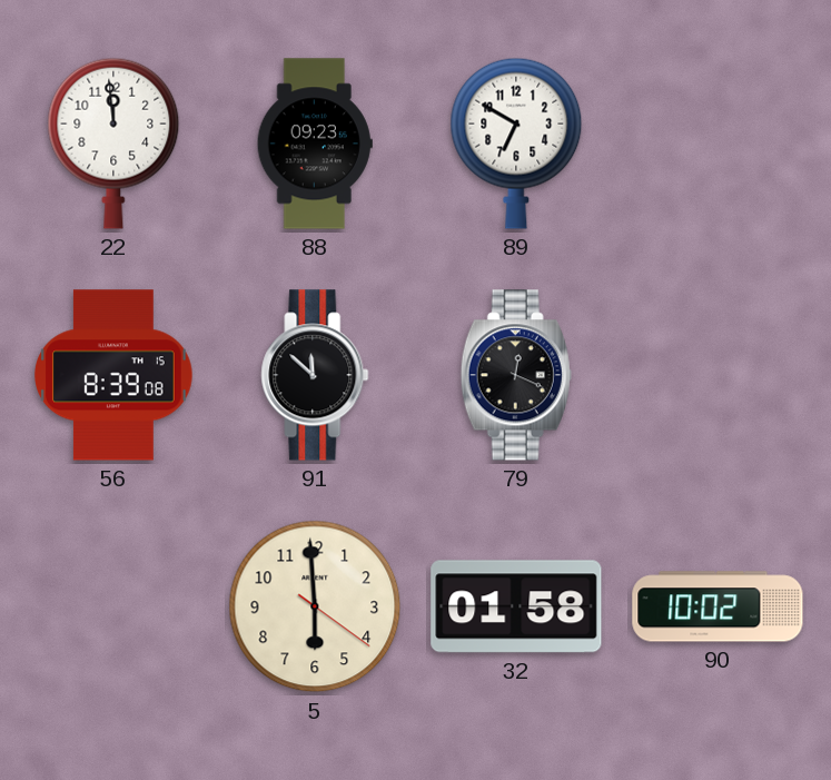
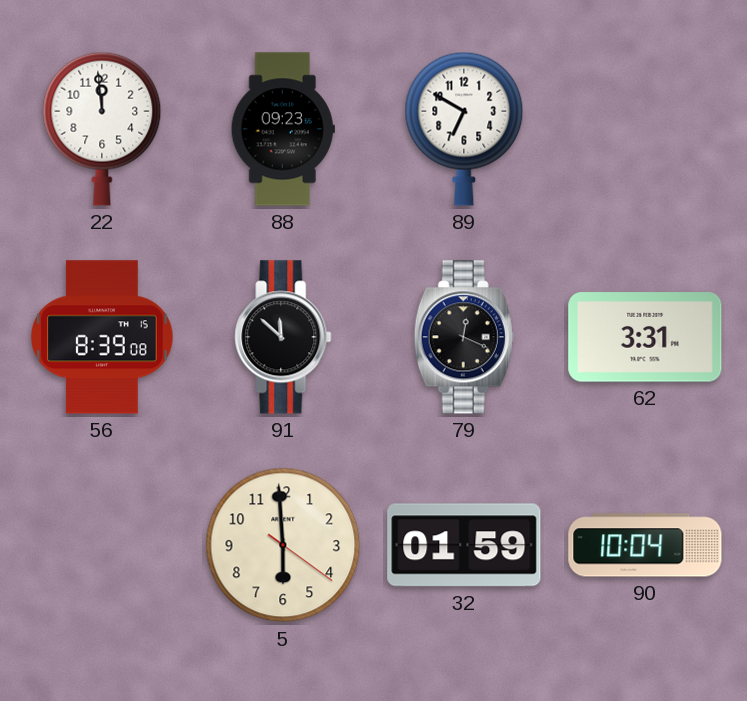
62: none -> 3:31
32: 01:58 -> 01:59
90: 10:02 -> 10:04
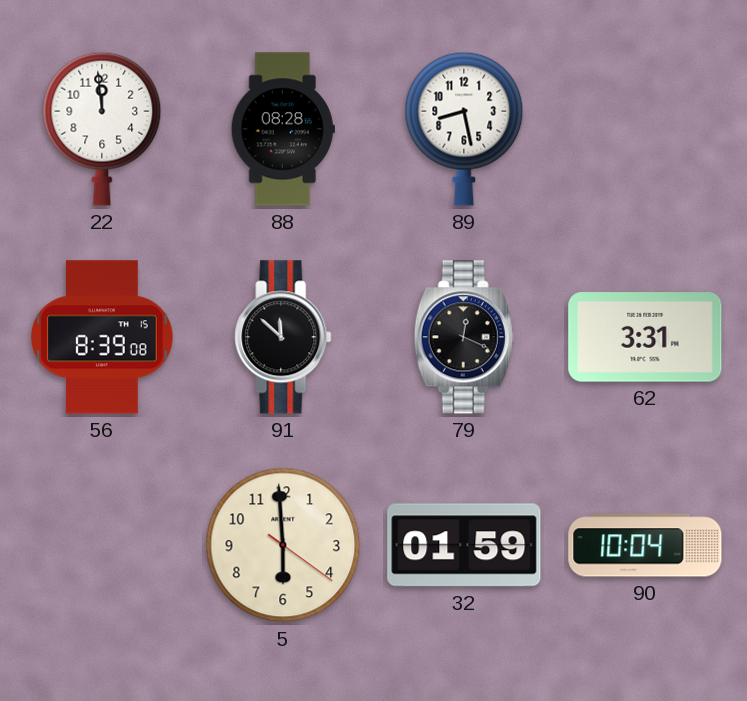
88: 09:23 -> 08:28
89: 6:50 -> 8:28
